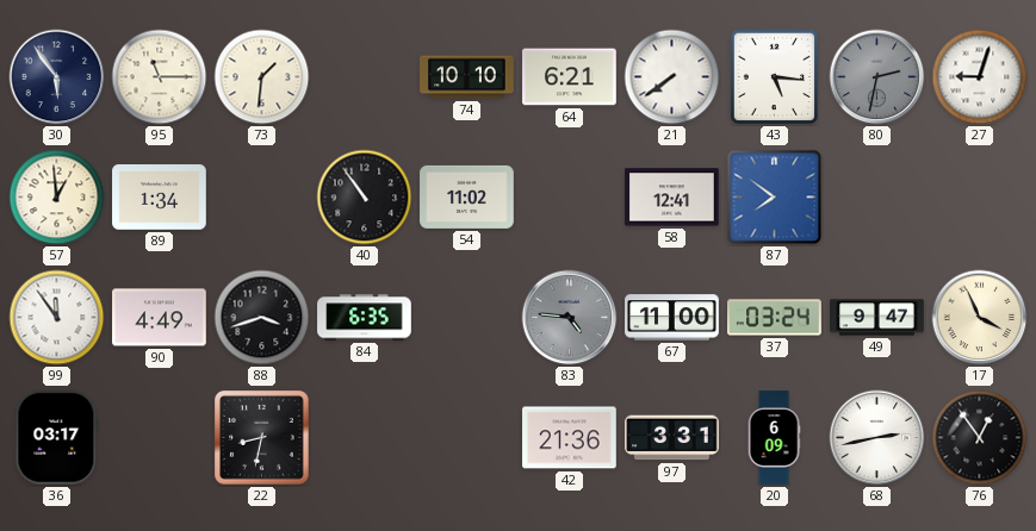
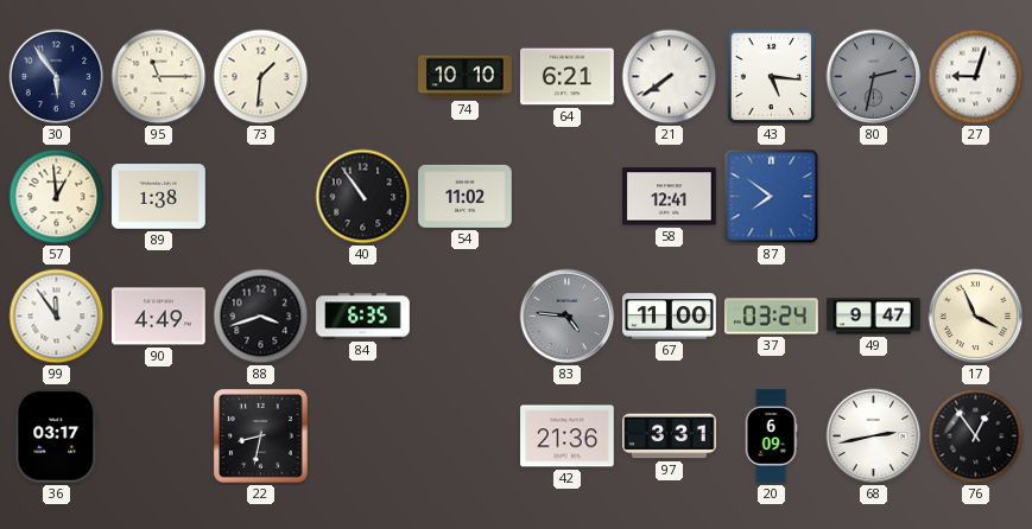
89: 1:34 -> 1:38
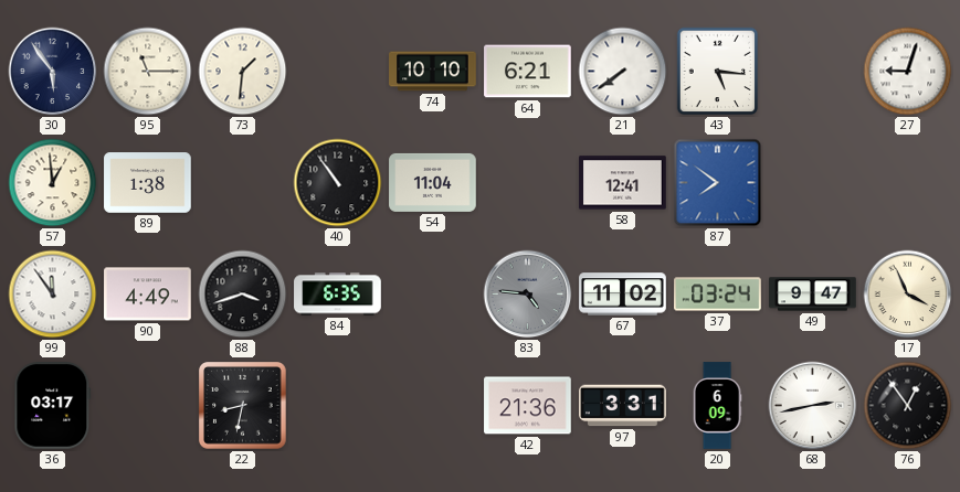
80: 2:32 -> none
54: 11:02 -> 11:04
67: 11:00 -> 11:02
